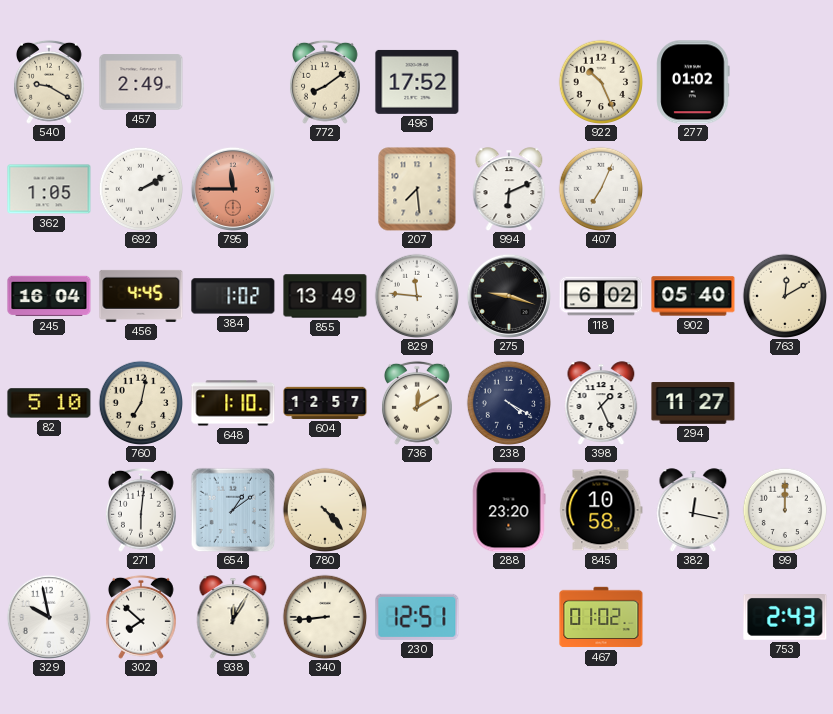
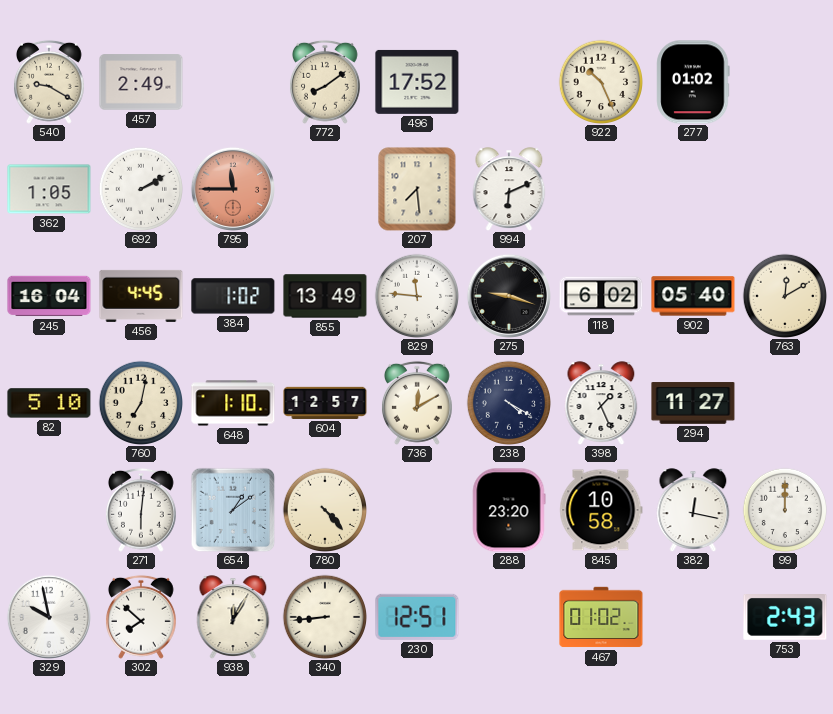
407: 7:04 -> none
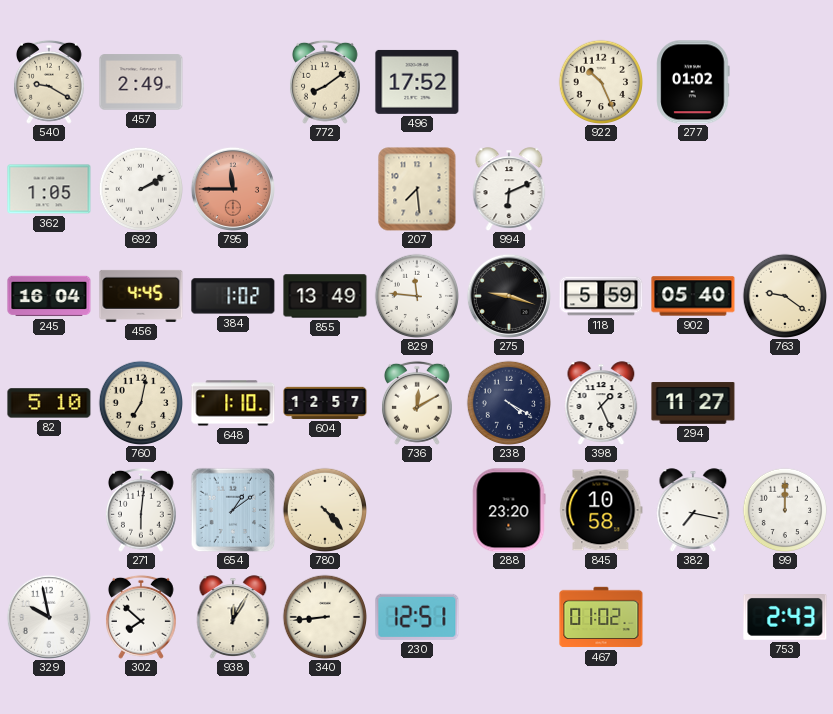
118: 6:02 -> 5:59
763: 12:10 -> 9:21
382: 12:17 -> 7:17
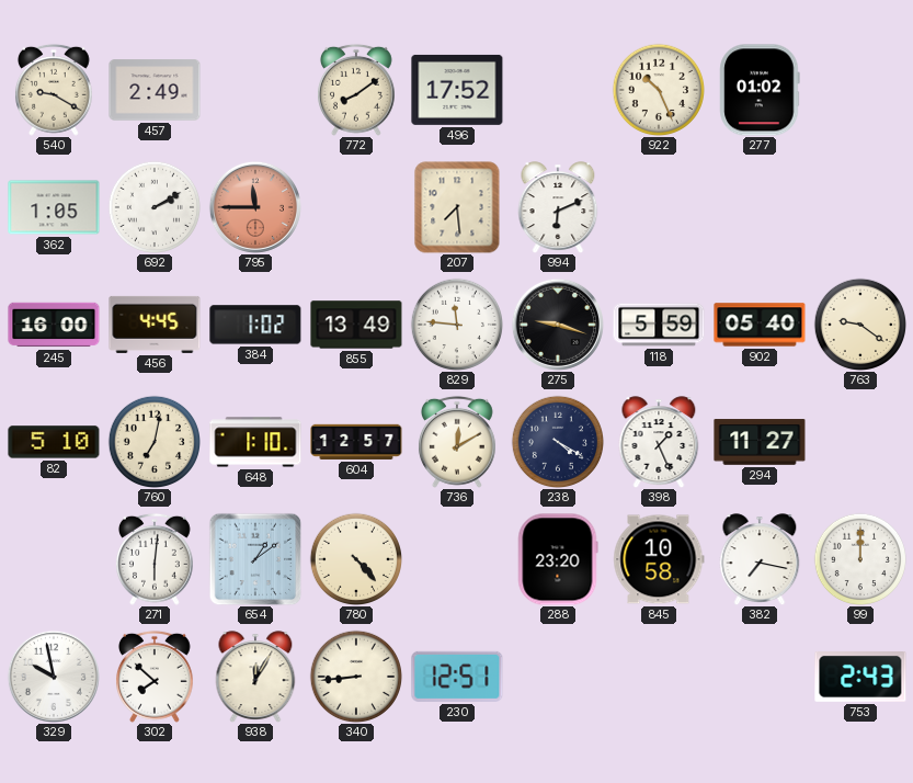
245: 16:04 -> 16:00
467: 01:02 -> none
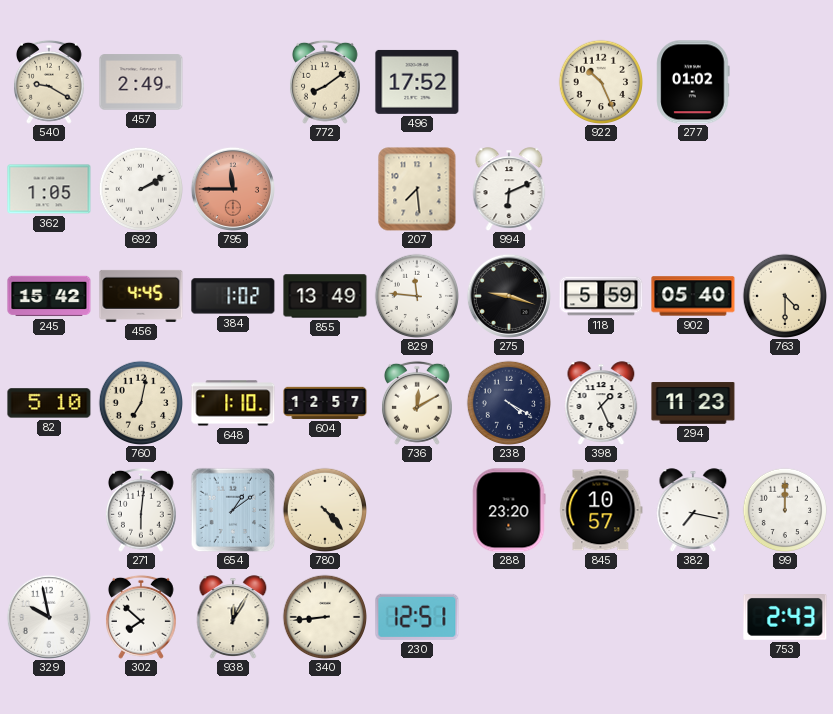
245: 16:00 -> 15:42
763: 9:21 -> 4:30
294: 11:27 -> 11:23
845: 10:58 -> 10:57
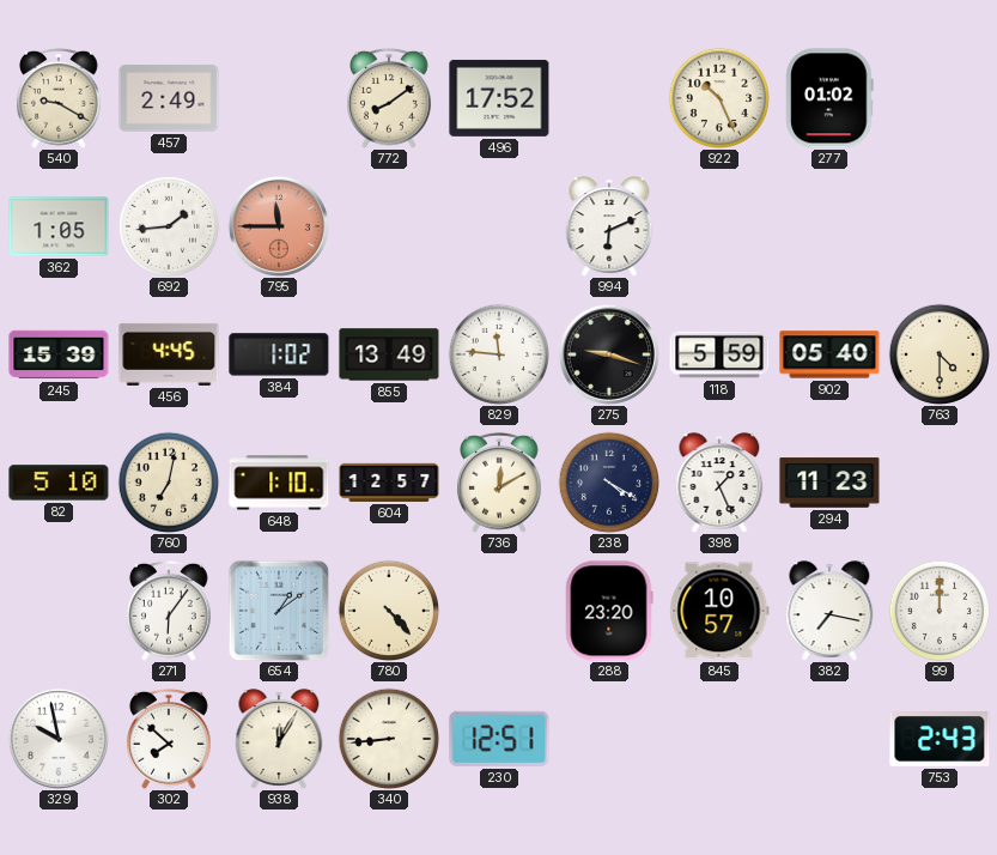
692: 2:10 -> 1:44
207: 7:29 -> none
245: 15:42 -> 15:39
271: 6:01 -> 6:06
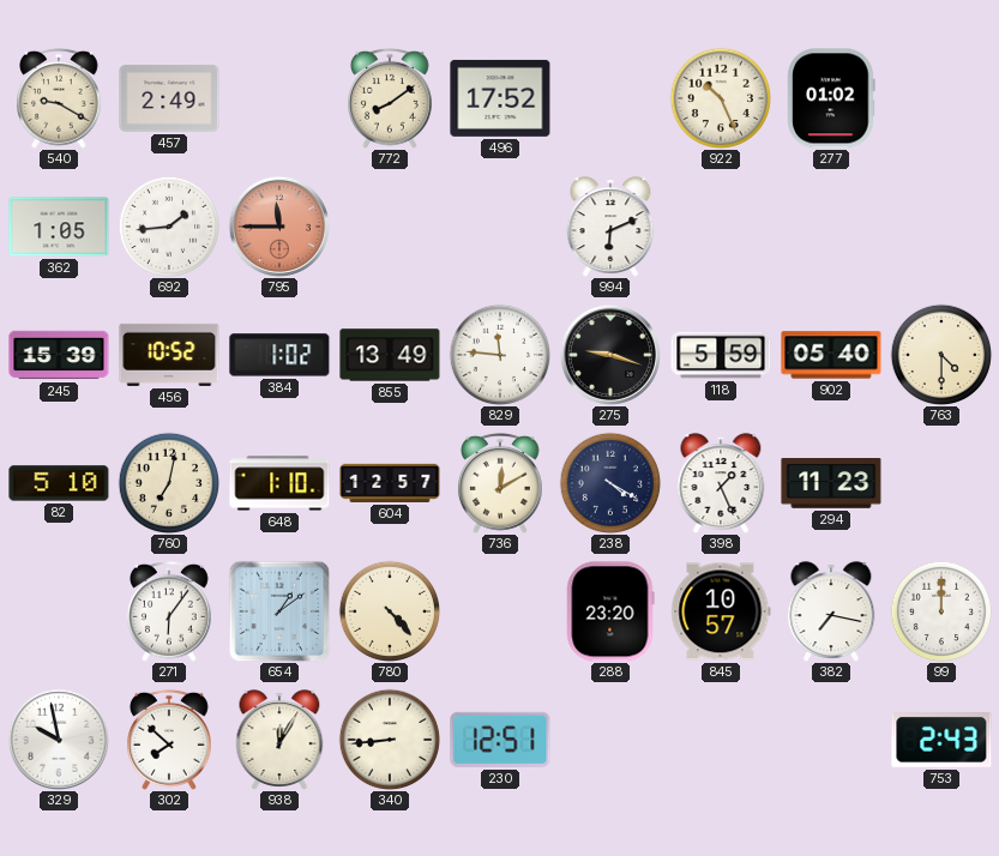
456: 4:45 -> 10:52
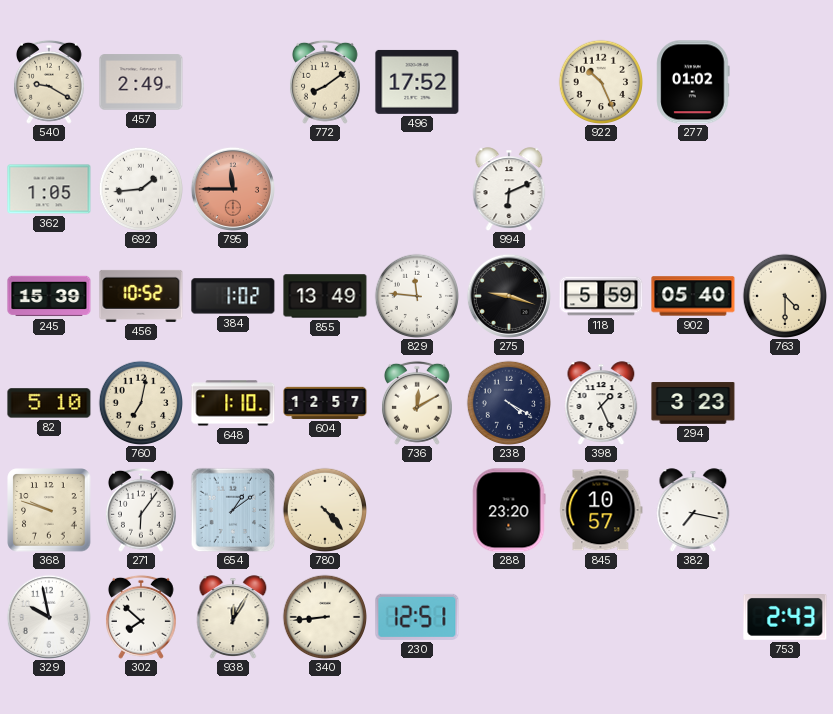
294: 11:23 -> 3:23
368: none -> 9:48
99: 12:00 -> none
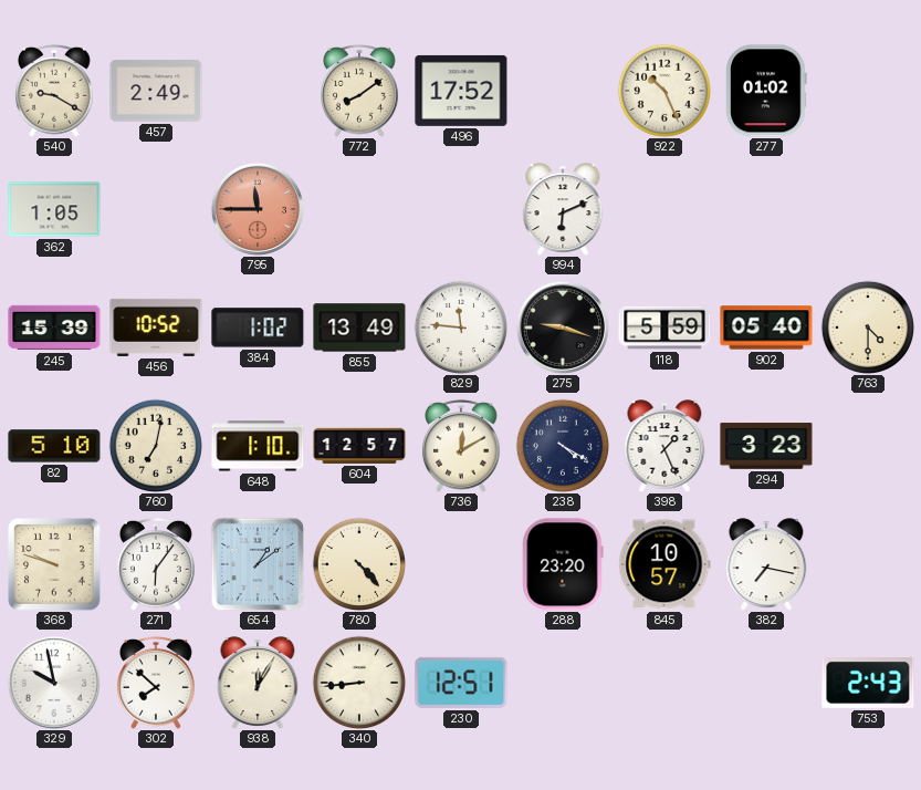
692: 1:44 -> none
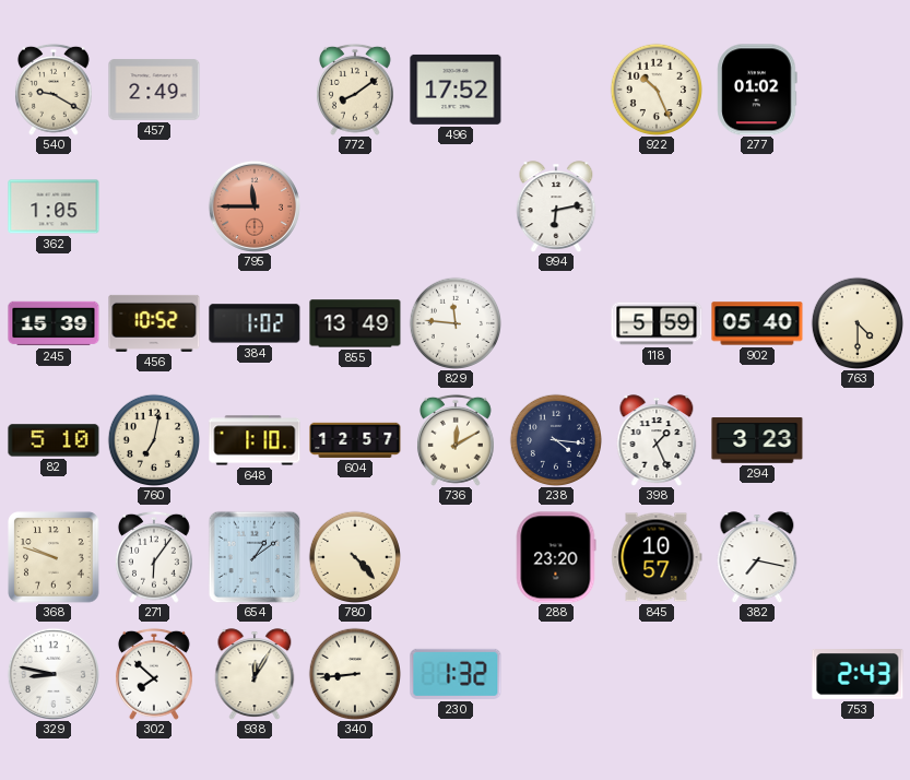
994: 6:11 -> 6:13
275: 9:18 -> none
238: 4:20 -> 4:16
329: 9:58 -> 8:47
230: 12:51 -> 1:32
